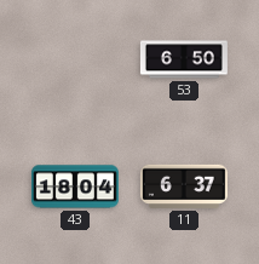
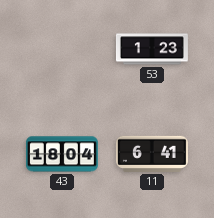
53: 6:50 -> 1:23
11: 6:37 -> 6:41
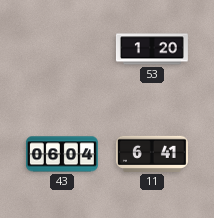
53: 1:23 -> 1:20
43: 18:04 -> 06:04
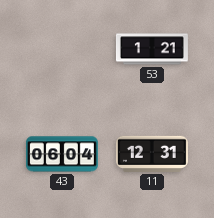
53: 1:20 -> 1:21
11: 6:41 -> 12:31
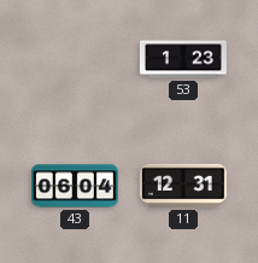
53: 1:21 -> 1:23
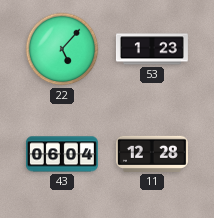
22: none -> 5:07
11: 12:31 -> 12:28
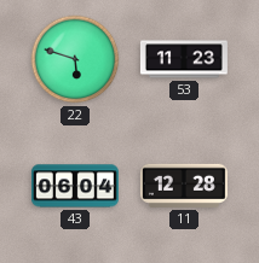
22: 5:07 -> 5:48
53: 1:23 -> 11:23
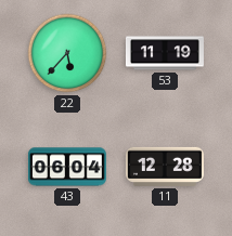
22: 5:48 -> 5:37
53: 11:23 -> 11:19
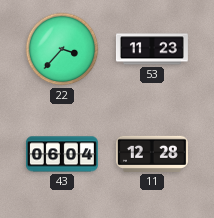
22: 5:37 -> 3:37
53: 11:19 -> 11:23
